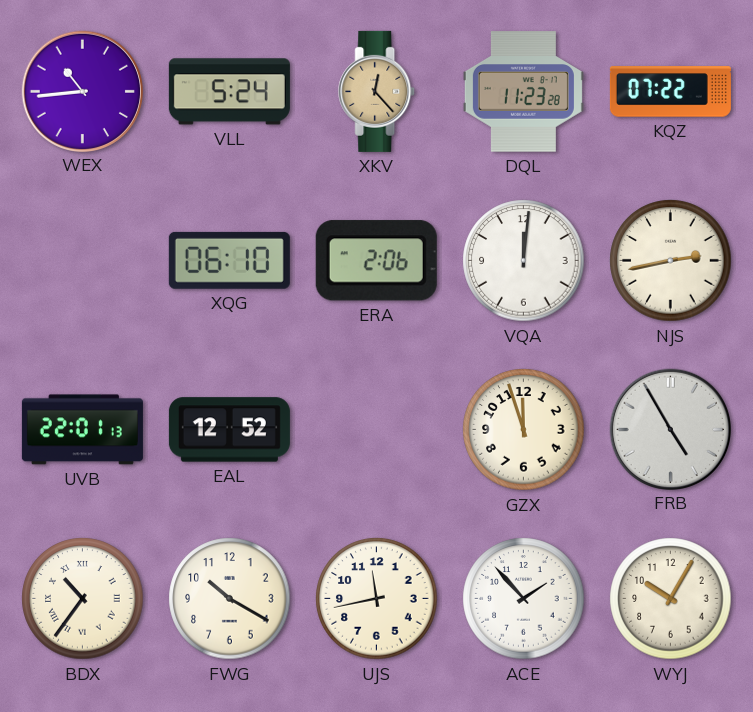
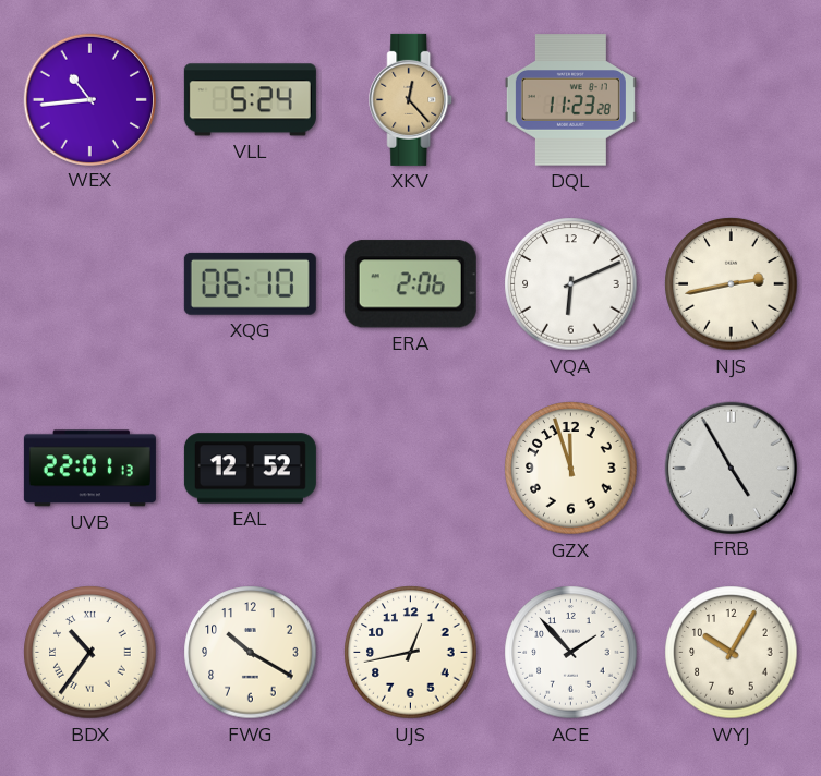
KQZ: 07:22 -> none
VQA: 12:01 -> 6:11
UJS: 11:43 -> 12:43
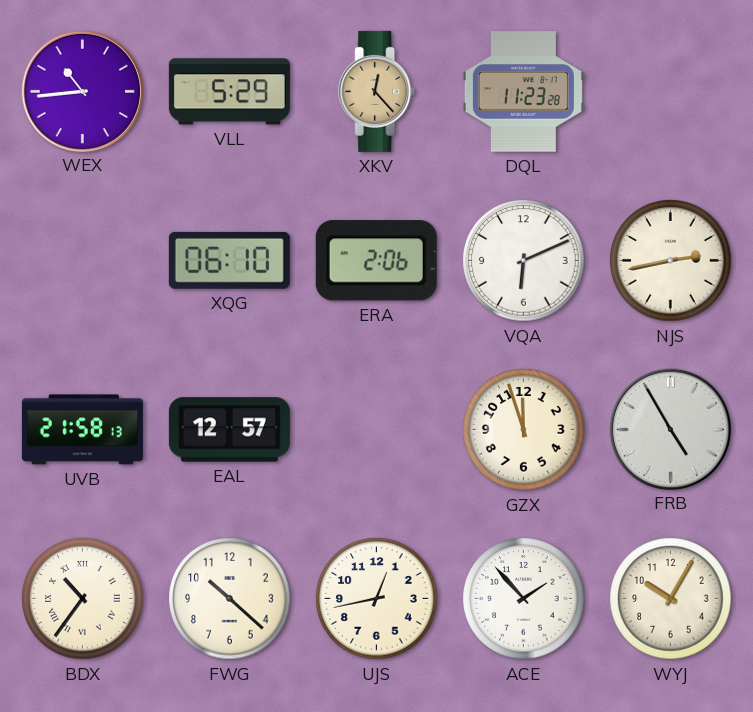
VLL: 5:24 -> 5:29
UVB: 22:01 -> 21:58
EAL: 12:52 -> 12:57
FWG: 10:20 -> 10:22
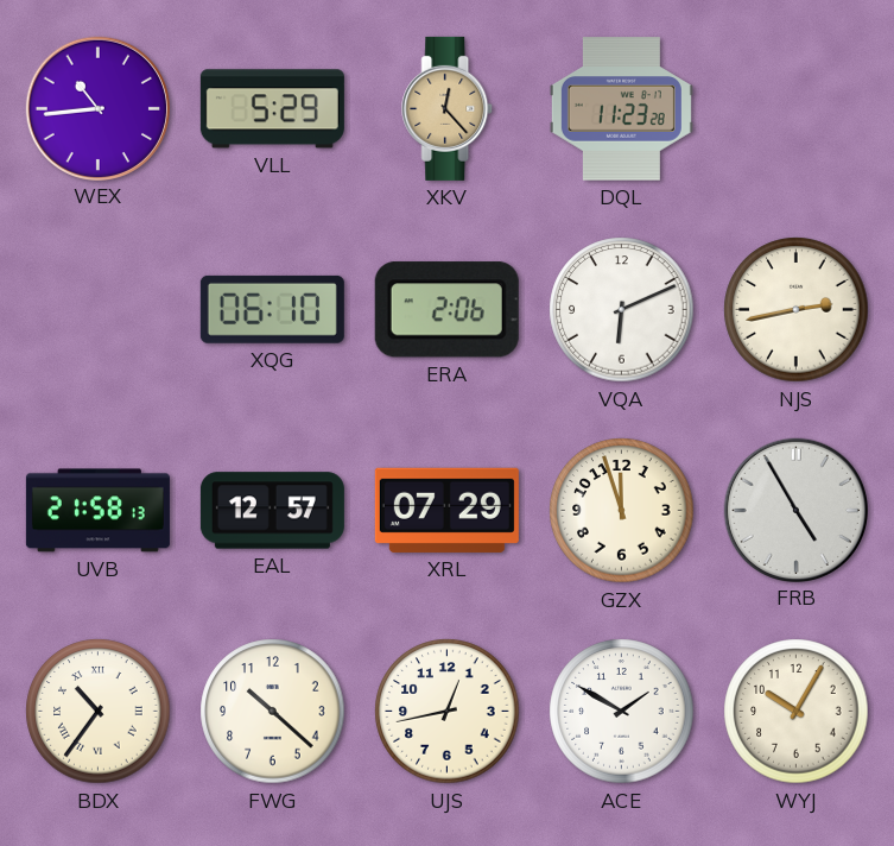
XRL: none -> 07:29
ACE: 1:53 -> 1:50
